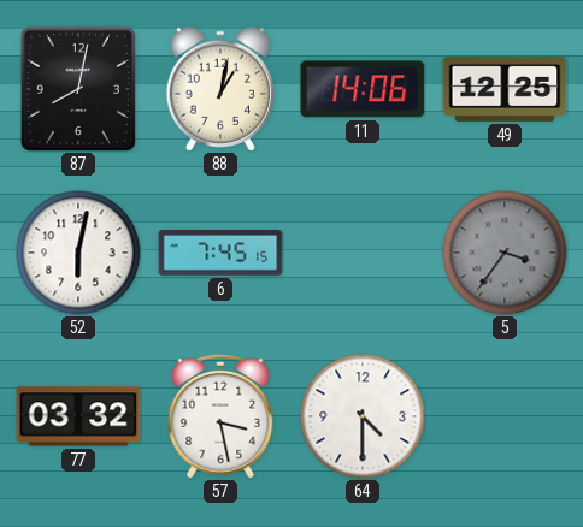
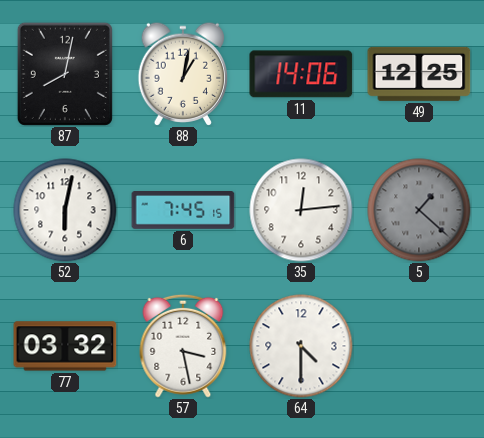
35: none -> 12:14
5: 3:36 -> 1:22
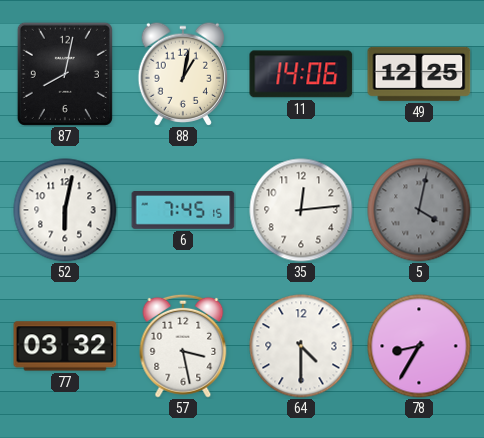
5: 1:22 -> 4:02
78: none -> 8:35
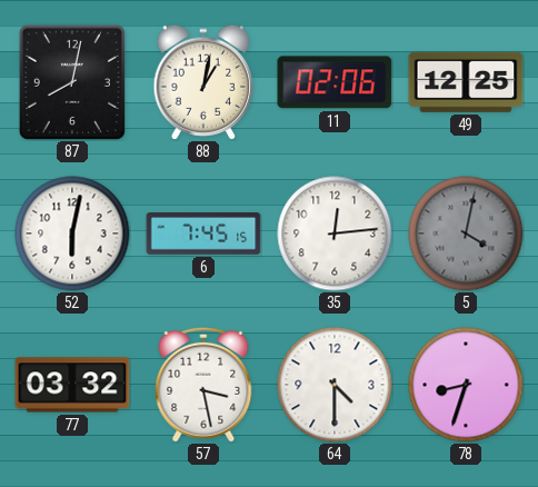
11: 14:06 -> 02:06
78: 8:35 -> 8:33
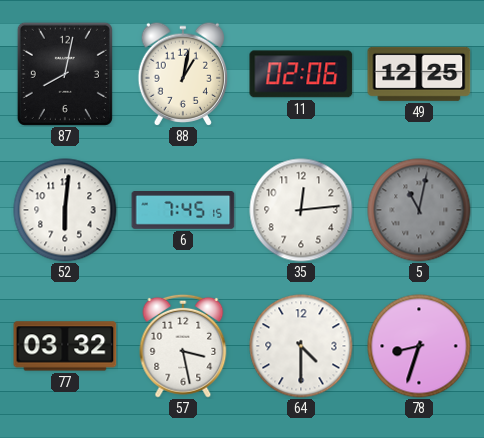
52: 6:02 -> 6:01
5: 4:02 -> 11:02
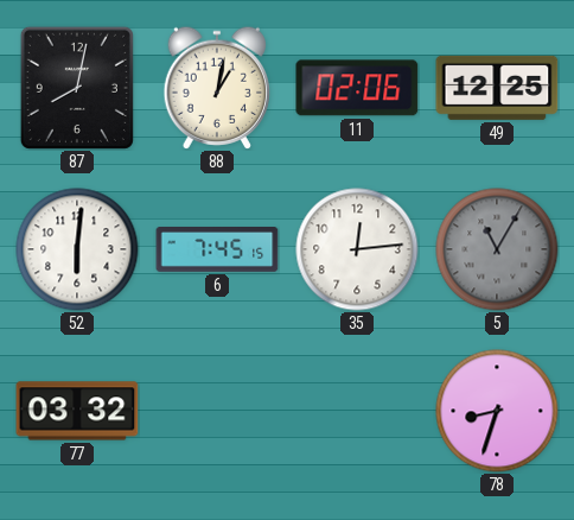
5: 11:02 -> 11:05
57: 3:28 -> none
64: 4:30 -> none
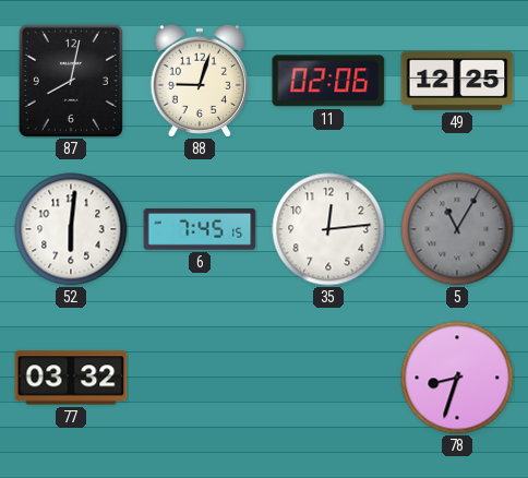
88: 1:02 -> 9:03
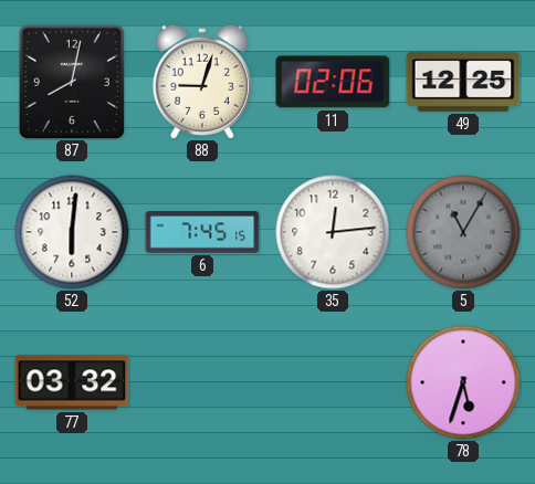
78: 8:33 -> 5:33
